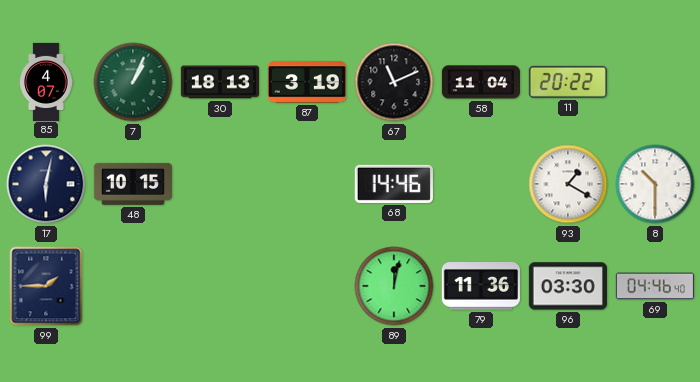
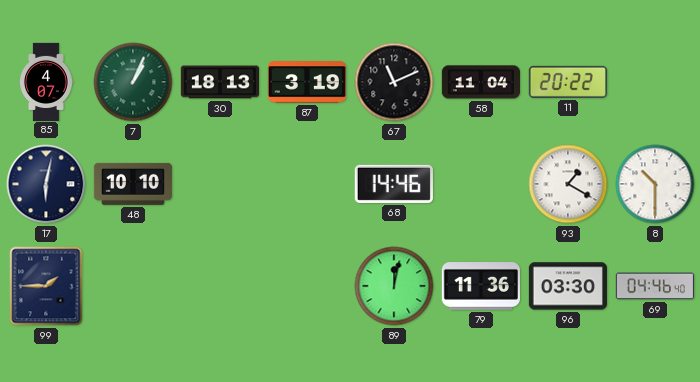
48: 10:15 -> 10:10
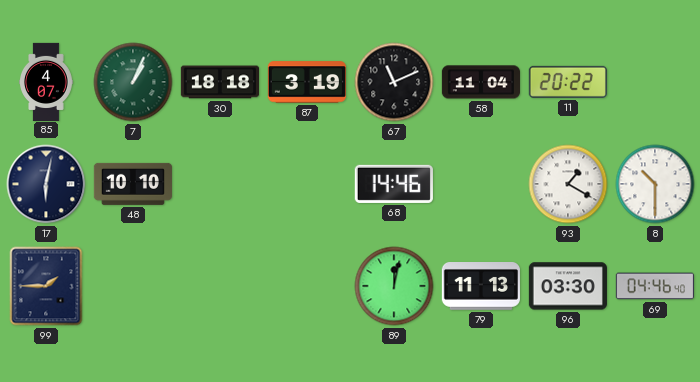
30: 18:13 -> 18:18
79: 11:36 -> 11:13
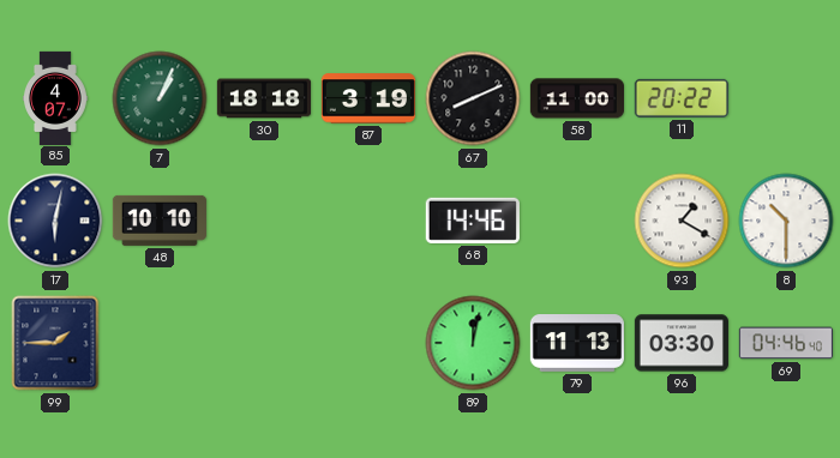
67: 11:11 -> 8:11
58: 11:04 -> 11:00
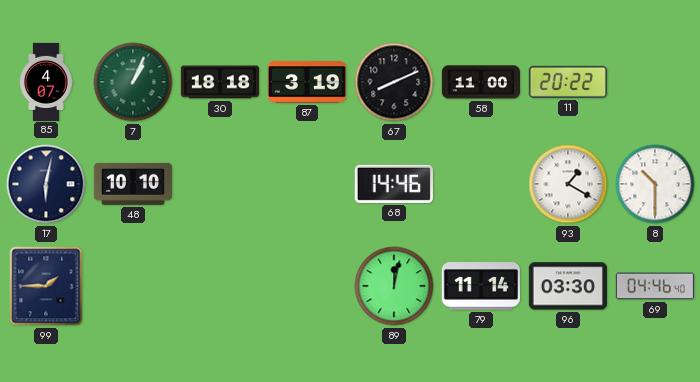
79: 11:13 -> 11:14
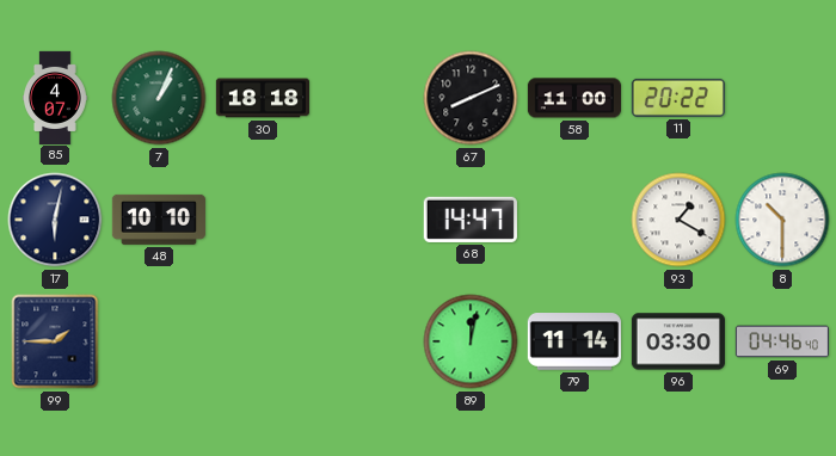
87: 3:19 -> none
68: 14:46 -> 14:47
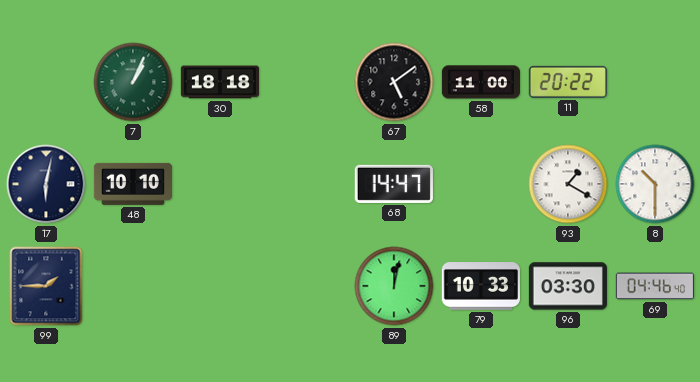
85: 4:07 -> none
67: 8:11 -> 5:09
79: 11:14 -> 10:33
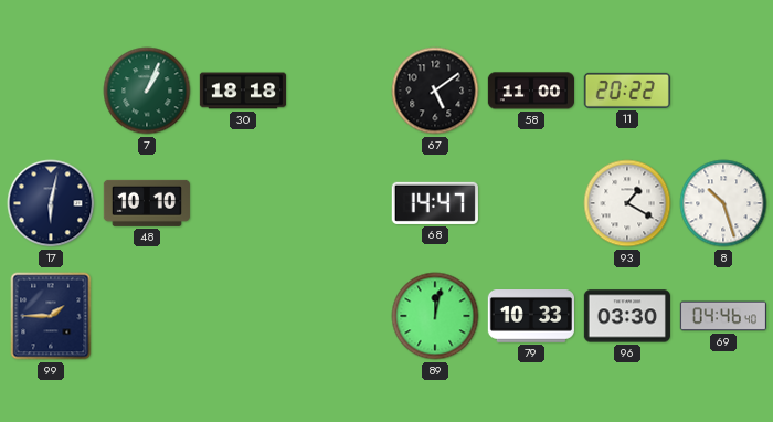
8: 10:30 -> 10:27
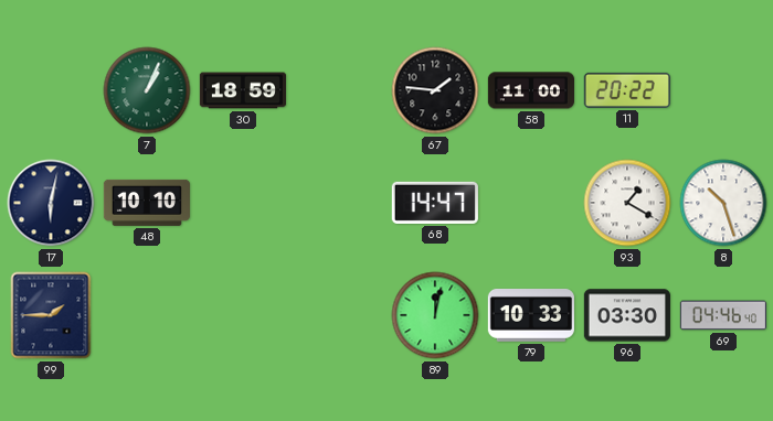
30: 18:18 -> 18:59
67: 5:09 -> 1:46
